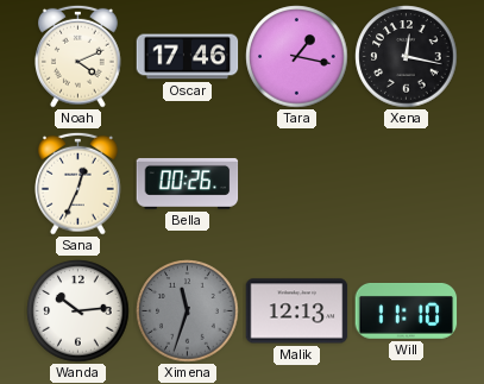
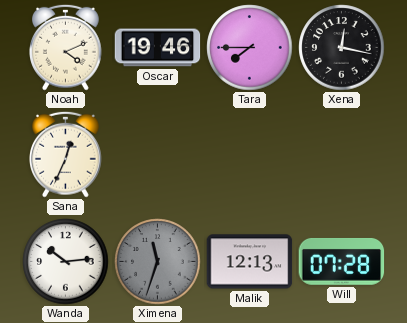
Oscar: 17:46 -> 19:46
Tara: 1:17 -> 7:45
Bella: 00:26 -> none
Will: 11:10 -> 07:28
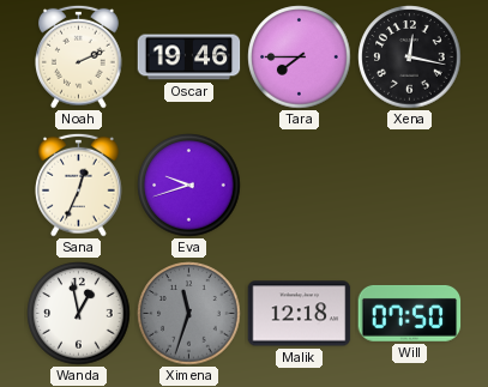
Noah: 4:11 -> 2:11
Eva: none -> 9:42
Wanda: 10:14 -> 12:58
Malik: 12:13 -> 12:18
Will: 07:28 -> 07:50
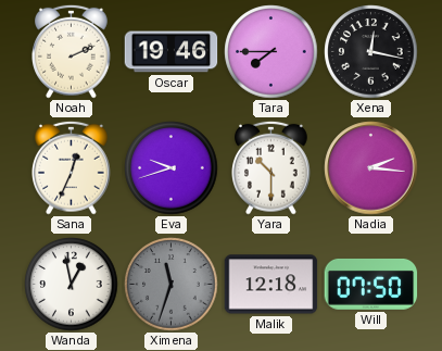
Yara: none -> 10:30
Nadia: none -> 2:16
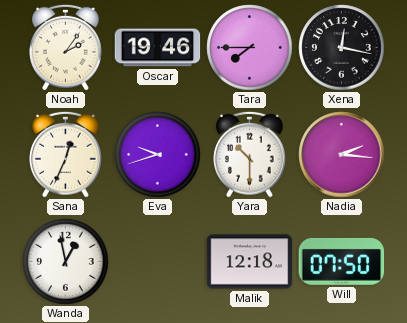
Noah: 2:11 -> 2:06
Ximena: 11:33 -> none
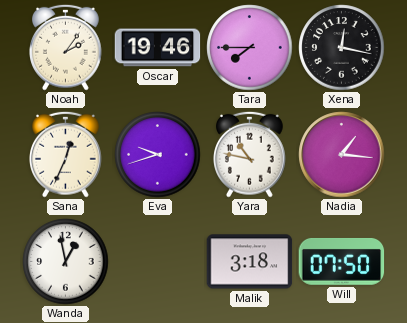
Yara: 10:30 -> 10:47
Nadia: 2:16 -> 1:16
Malik: 12:18 -> 3:18
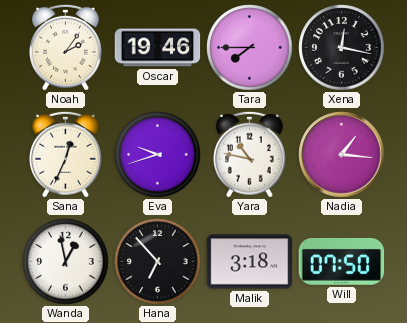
Hana: none -> 6:53
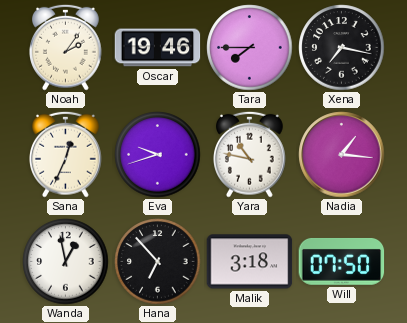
Xena: 12:17 -> 7:17
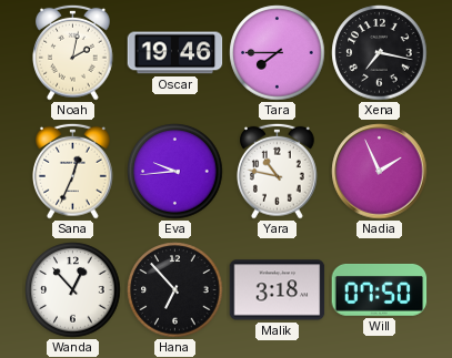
Noah: 2:06 -> 2:02
Eva: 9:42 -> 9:44
Nadia: 1:16 -> 1:56
Wanda: 12:58 -> 12:53
